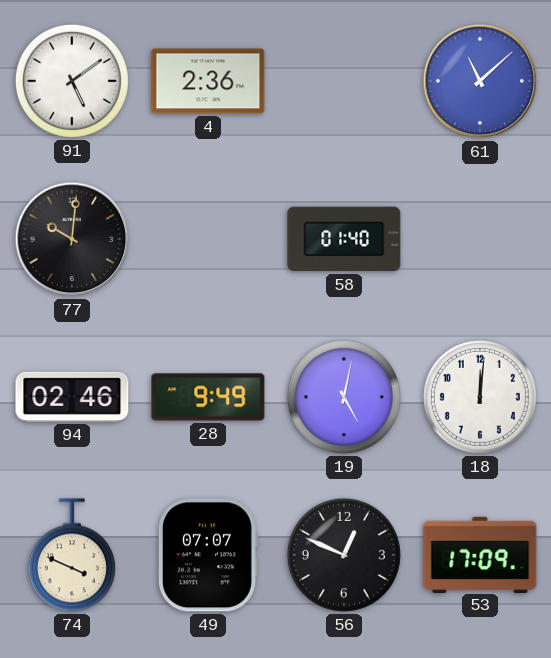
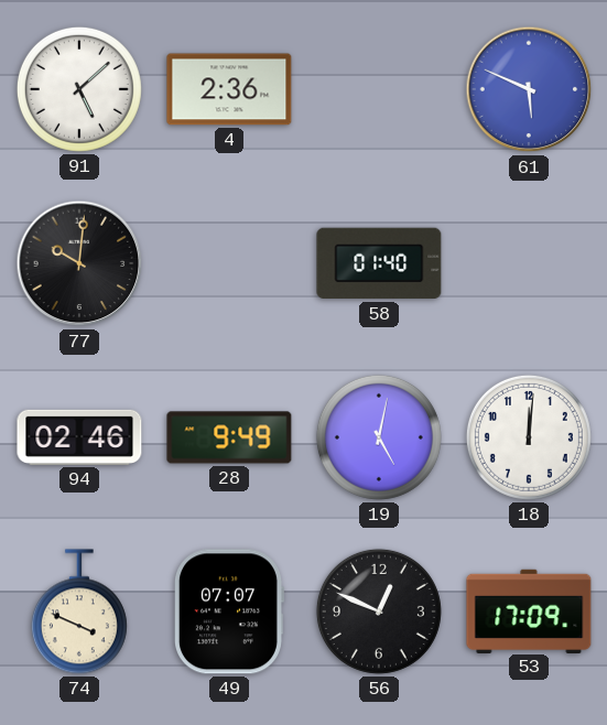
91: 5:09 -> 5:08
61: 11:08 -> 5:49
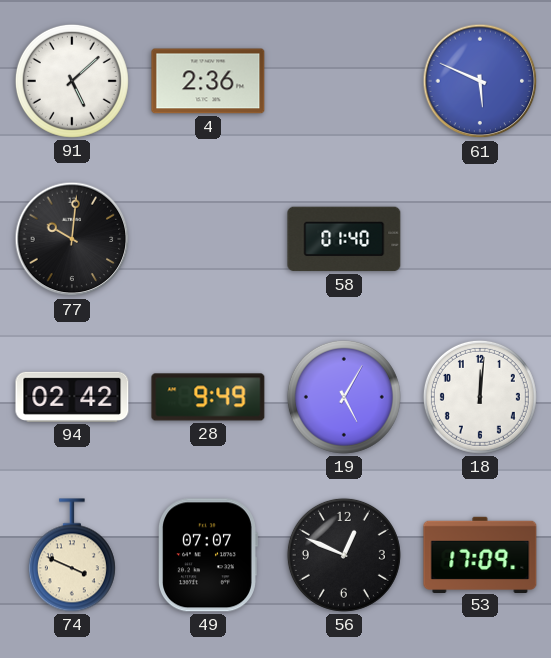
94: 02:46 -> 02:42
19: 5:02 -> 5:05
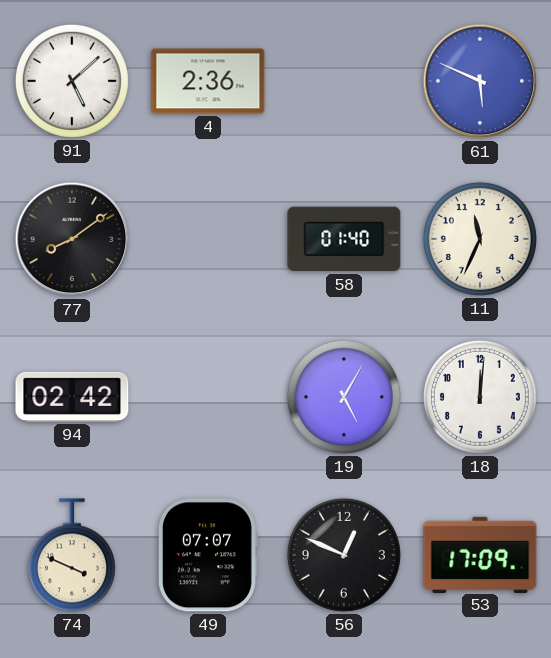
77: 10:01 -> 8:09
11: none -> 11:34
28: 9:49 -> none
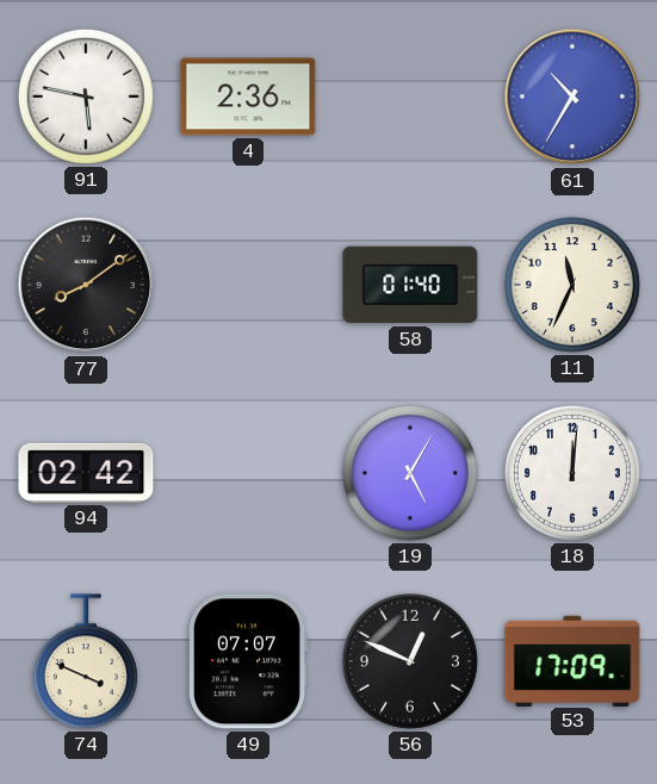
91: 5:08 -> 5:47
61: 5:49 -> 10:35
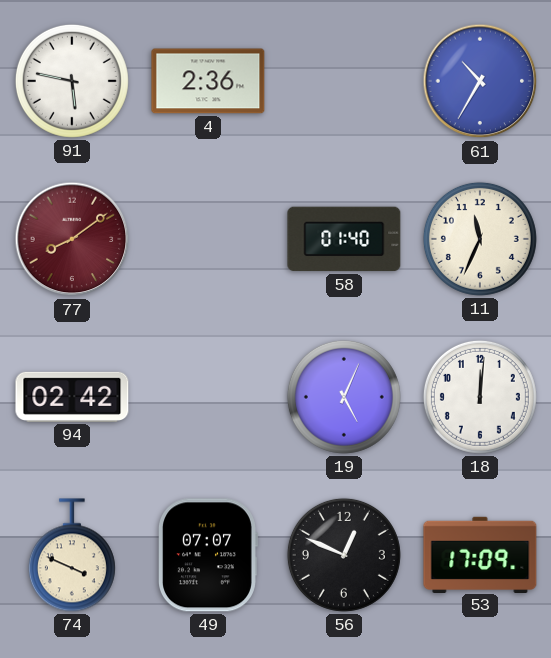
77 dial: black -> burgundy
19: 5:05 -> 5:04
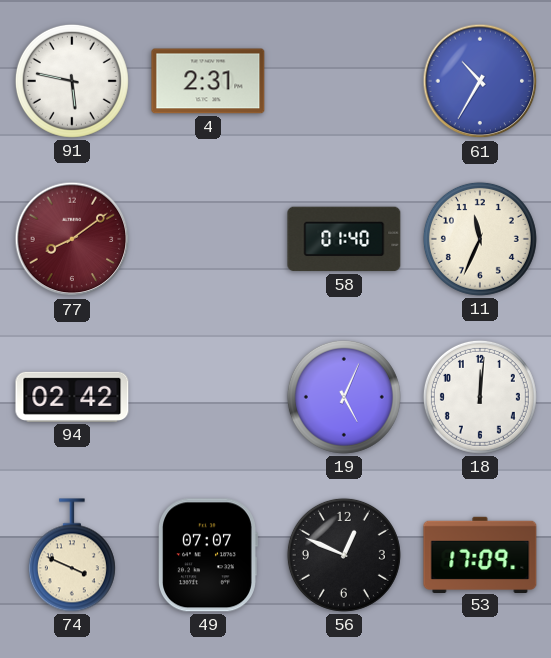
4: 2:36 -> 2:31
